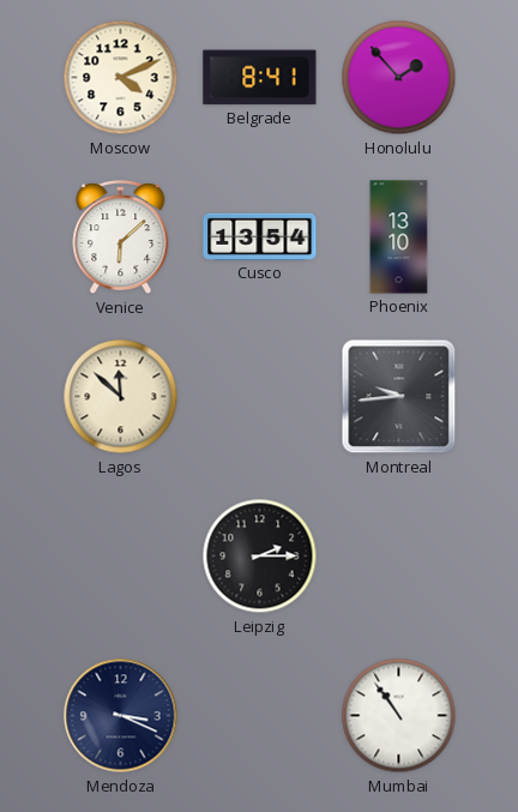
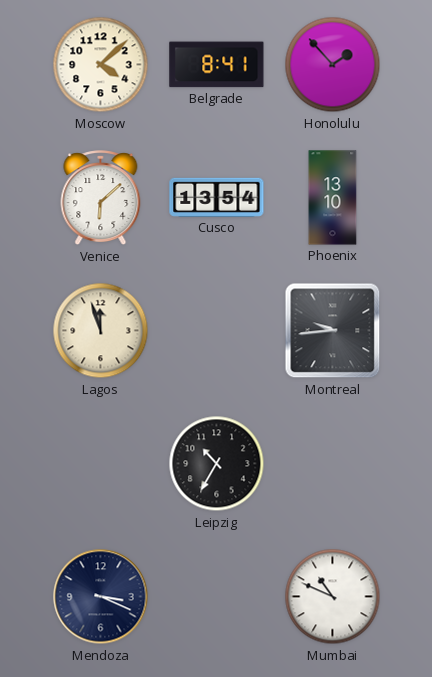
Moscow: 4:11 -> 4:08
Lagos: 11:52 -> 11:57
Leipzig: 2:15 -> 10:35
Mumbai: 10:54 -> 10:49
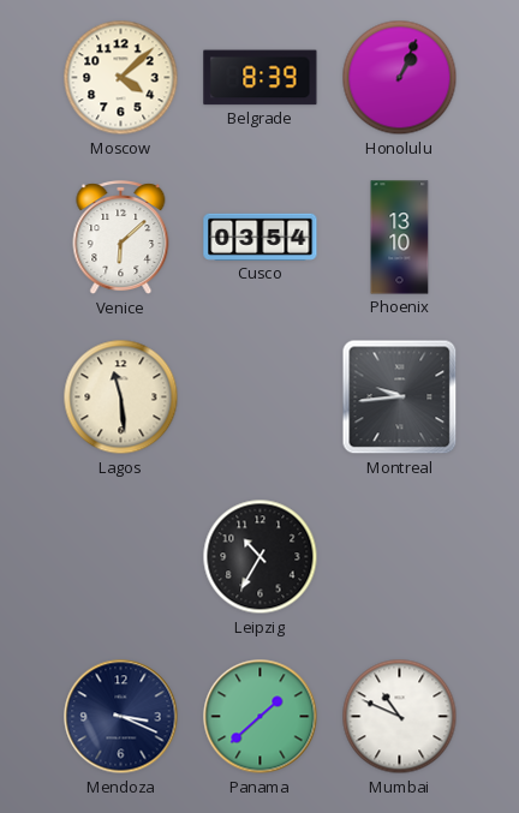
Belgrade: 8:41 -> 8:39
Honolulu: 1:53 -> 1:04
Cusco: 13:54 -> 03:54
Lagos: 11:57 -> 11:29
Panama: none -> 1:38
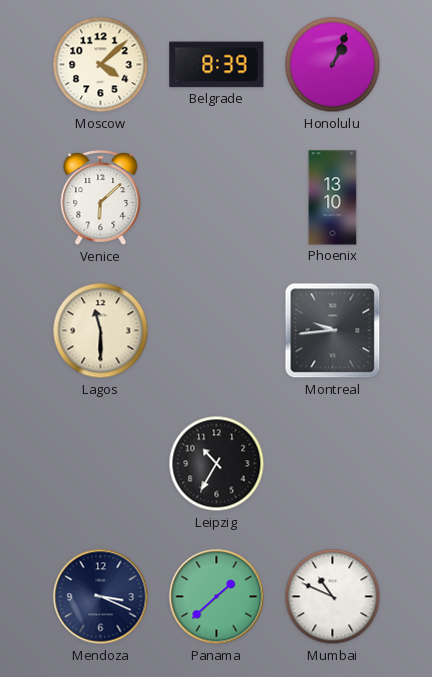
Cusco: 03:54 -> none
Lagos: 11:29 -> 11:30
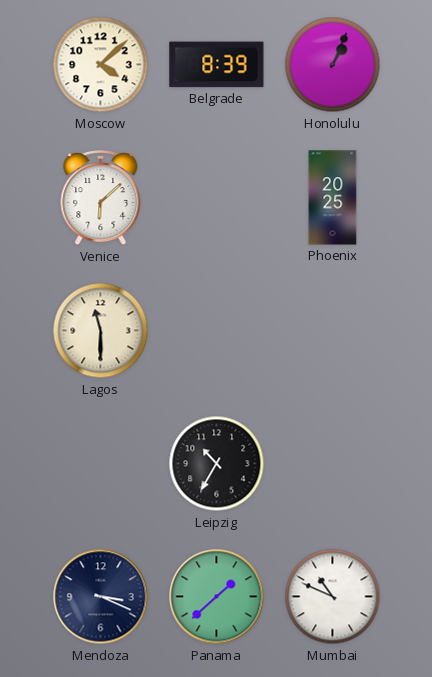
Phoenix: 13:10 -> 20:25
Montreal: 9:44 -> none
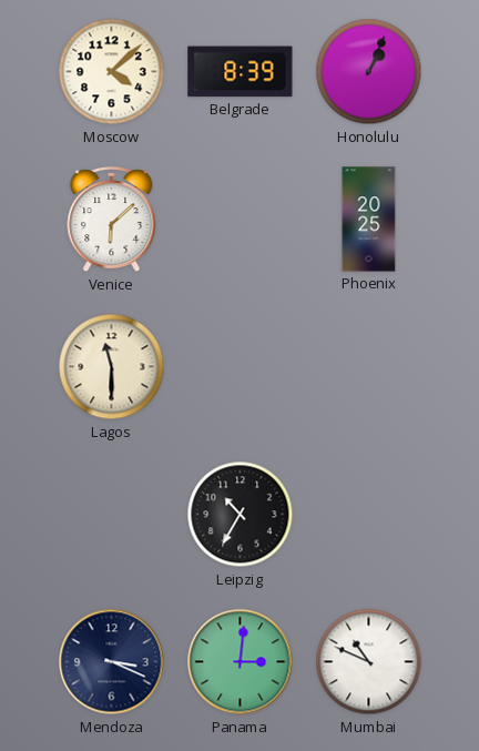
Panama: 1:38 -> 3:01
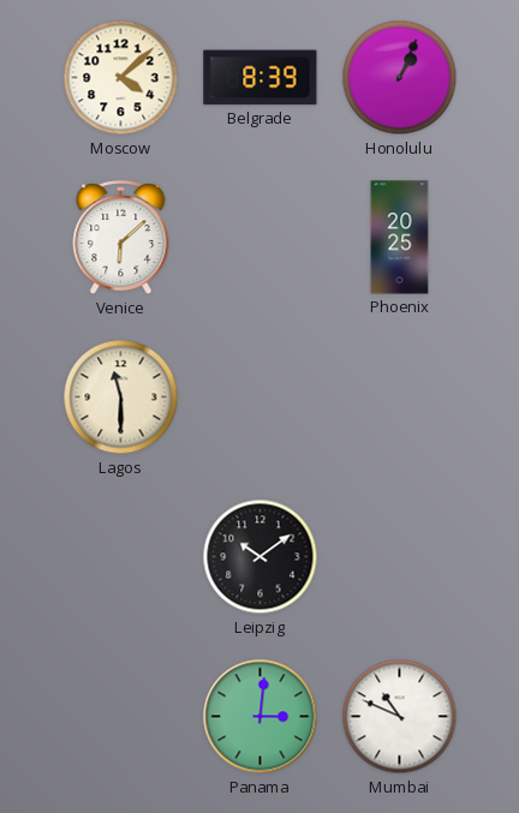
Leipzig: 10:35 -> 10:09
Mendoza: 3:19 -> none
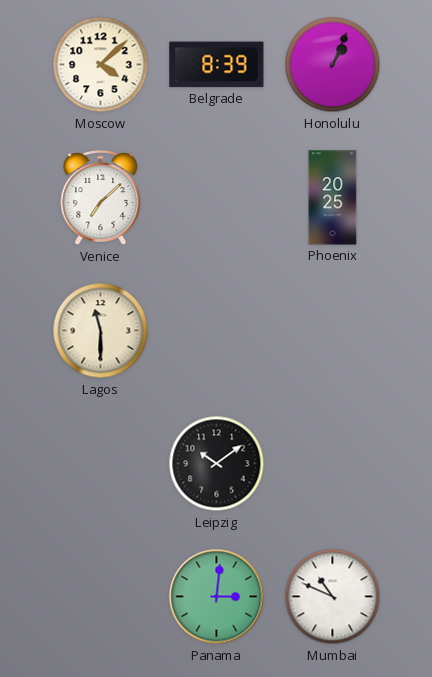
Venice: 6:08 -> 7:08
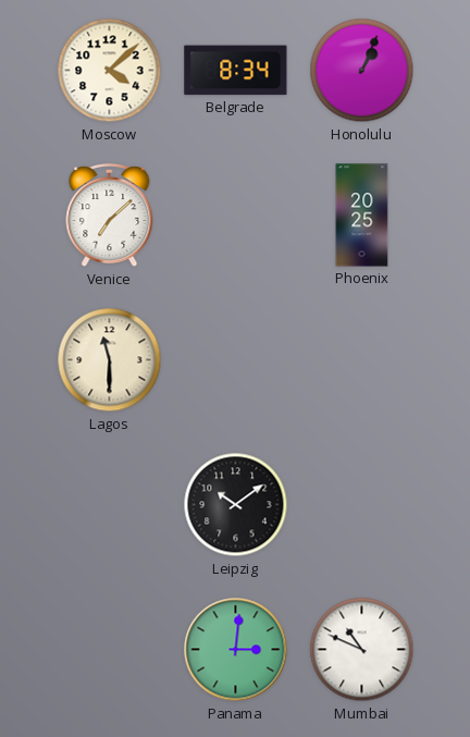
Belgrade: 8:39 -> 8:34
